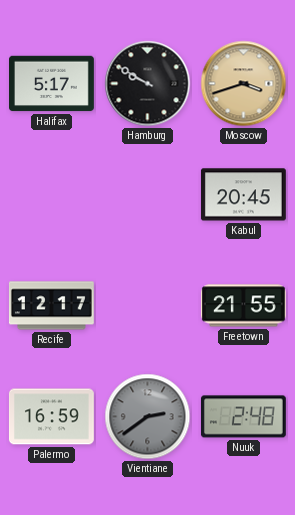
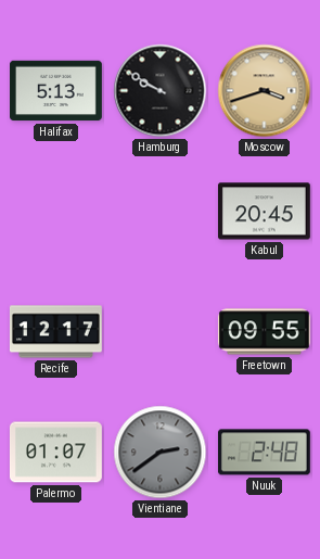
Halifax: 5:17 -> 5:13
Freetown: 21:55 -> 09:55
Palermo: 16:59 -> 01:07
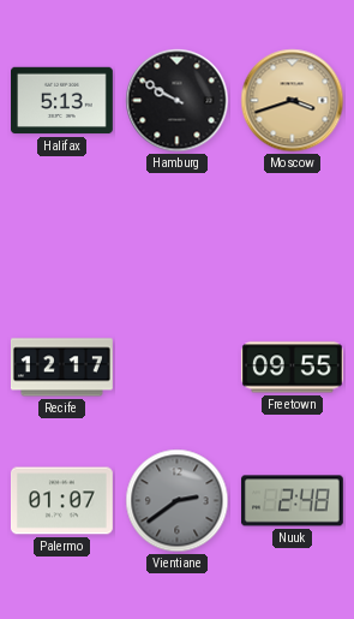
Kabul: 20:45 -> none
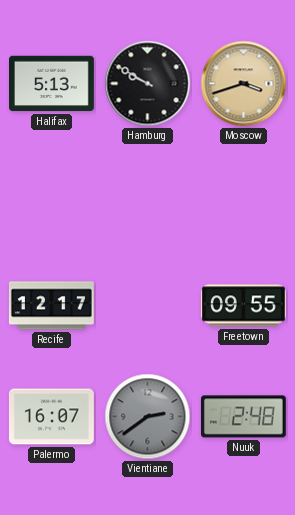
Palermo: 01:07 -> 16:07
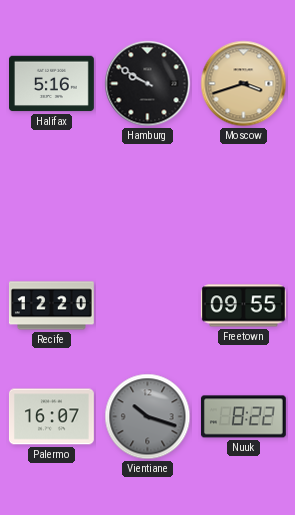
Halifax: 5:13 -> 5:16
Recife: 12:17 -> 12:20
Vientiane: 2:39 -> 10:18
Nuuk: 2:48 -> 8:22
